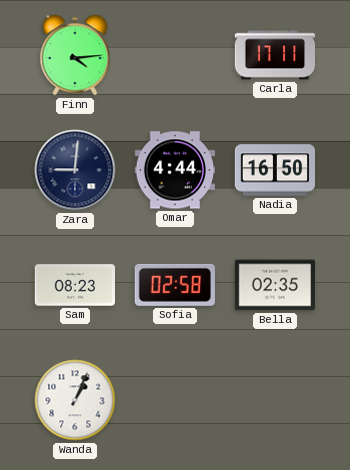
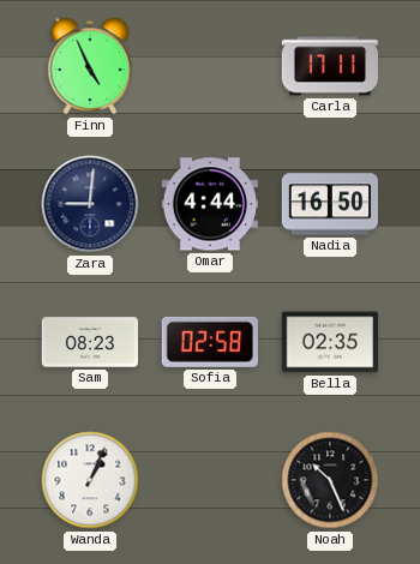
Finn: 4:14 -> 4:56
Noah: none -> 10:26
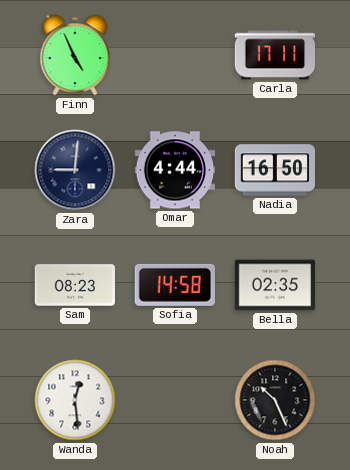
Sofia: 02:58 -> 14:58
Wanda: 1:04 -> 12:29
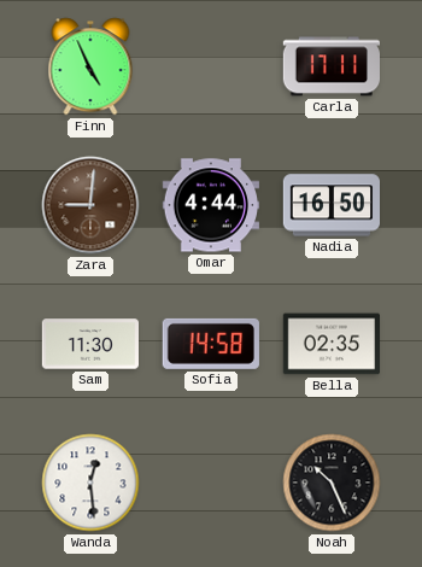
Zara dial: navy -> brown
Sam: 08:23 -> 11:30
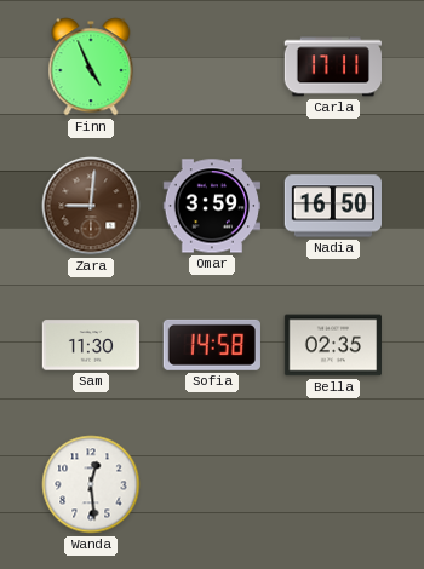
Omar: 4:44 -> 3:59
Noah: 10:26 -> none
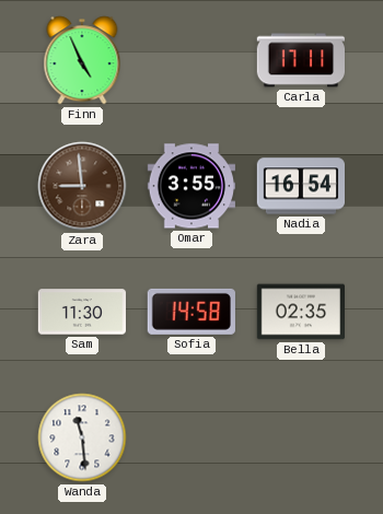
Zara: 9:01 -> 8:59
Omar: 3:59 -> 3:55
Nadia: 16:50 -> 16:54
Wanda: 12:29 -> 11:29
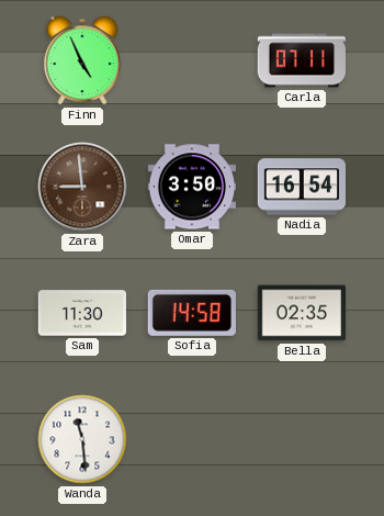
Carla: 17:11 -> 07:11
Omar: 3:55 -> 3:50
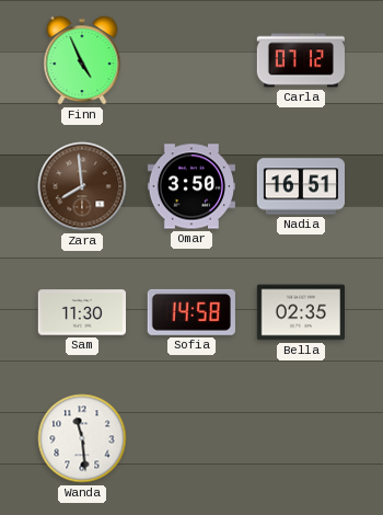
Carla: 07:11 -> 07:12
Zara: 8:59 -> 7:59
Nadia: 16:54 -> 16:51
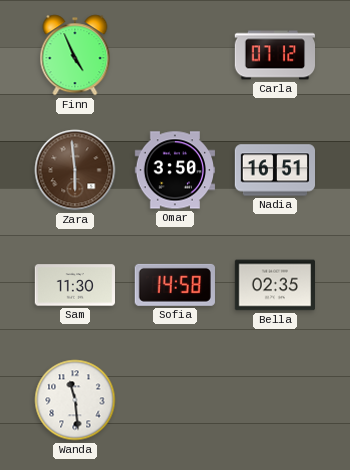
Zara: 7:59 -> 5:59
